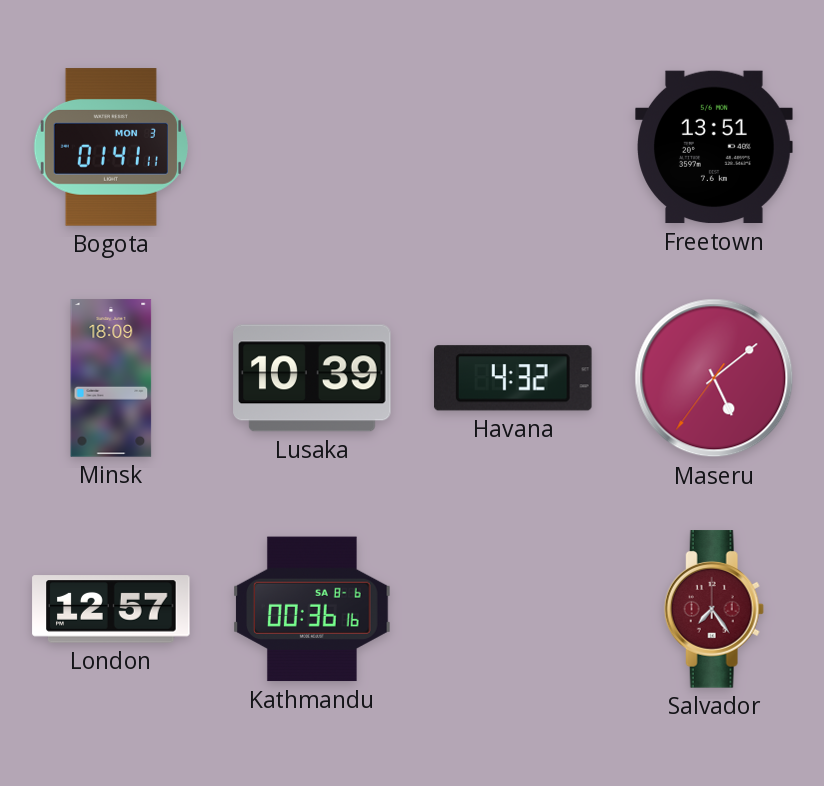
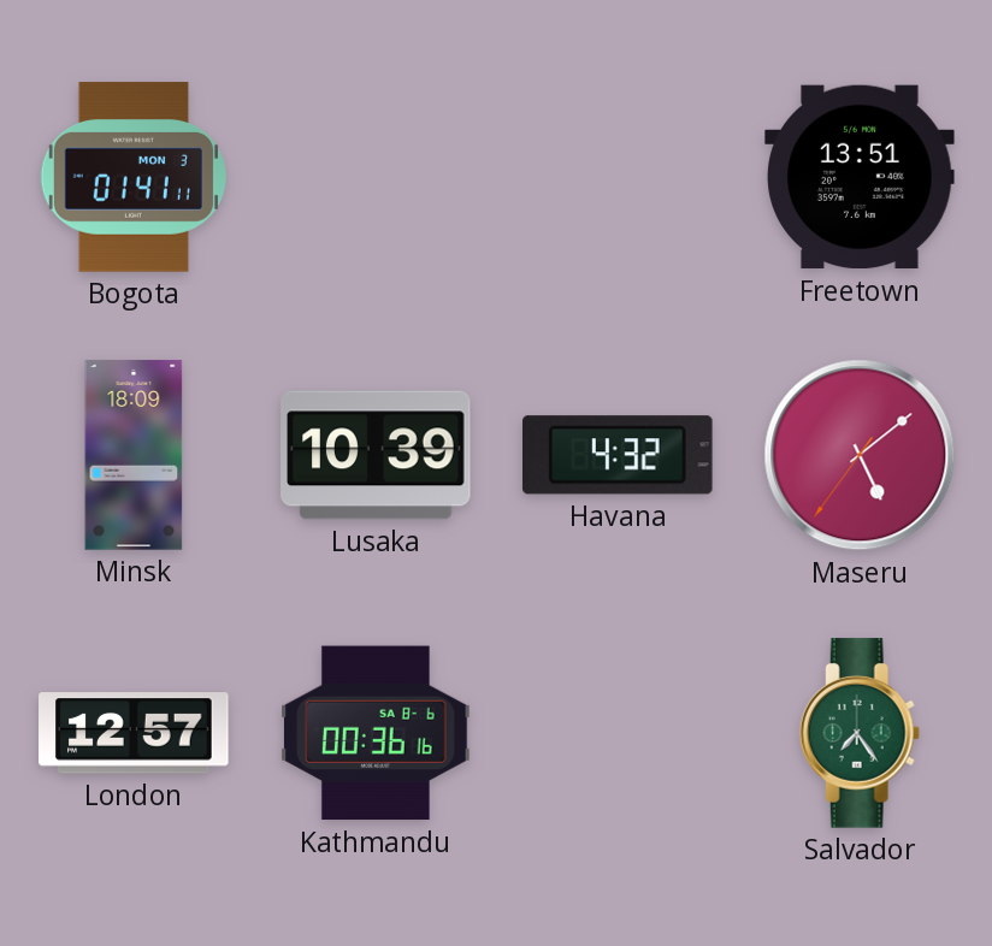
Salvador dial: burgundy -> green
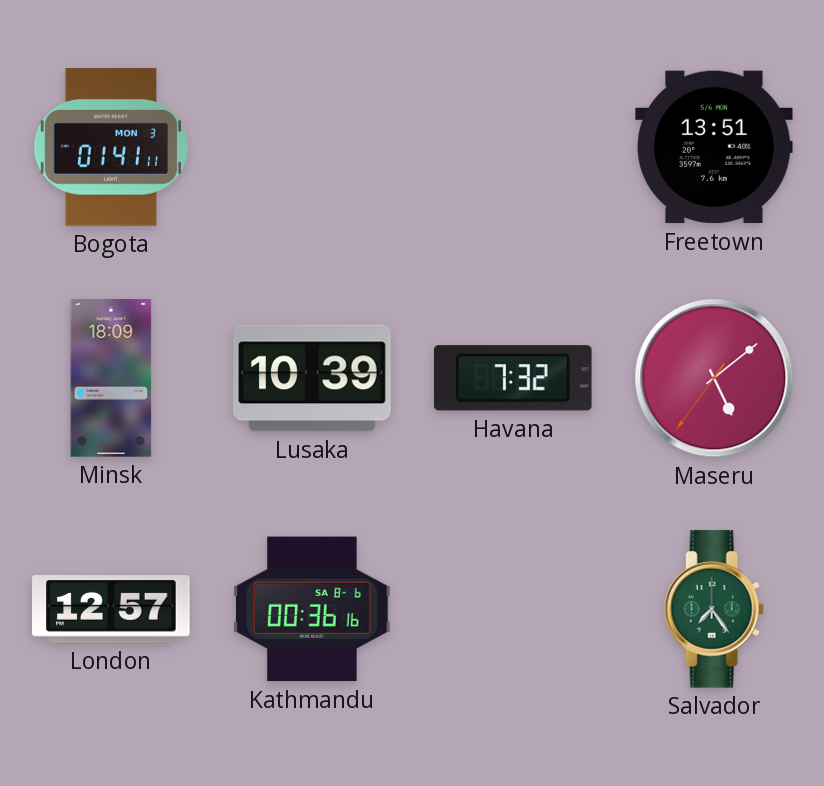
Havana: 4:32 -> 7:32
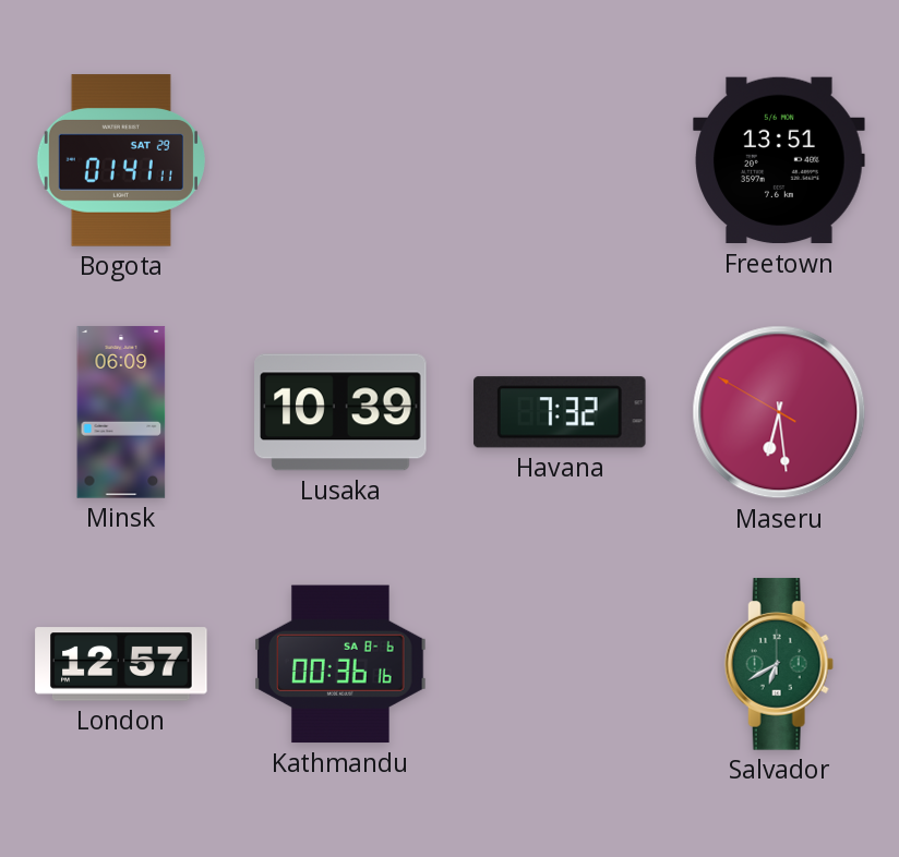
Bogota date: MON 3 -> SAT 29
Minsk: 18:09 -> 06:09
Maseru: 5:08 -> 6:28
Salvador: 7:24 -> 6:40
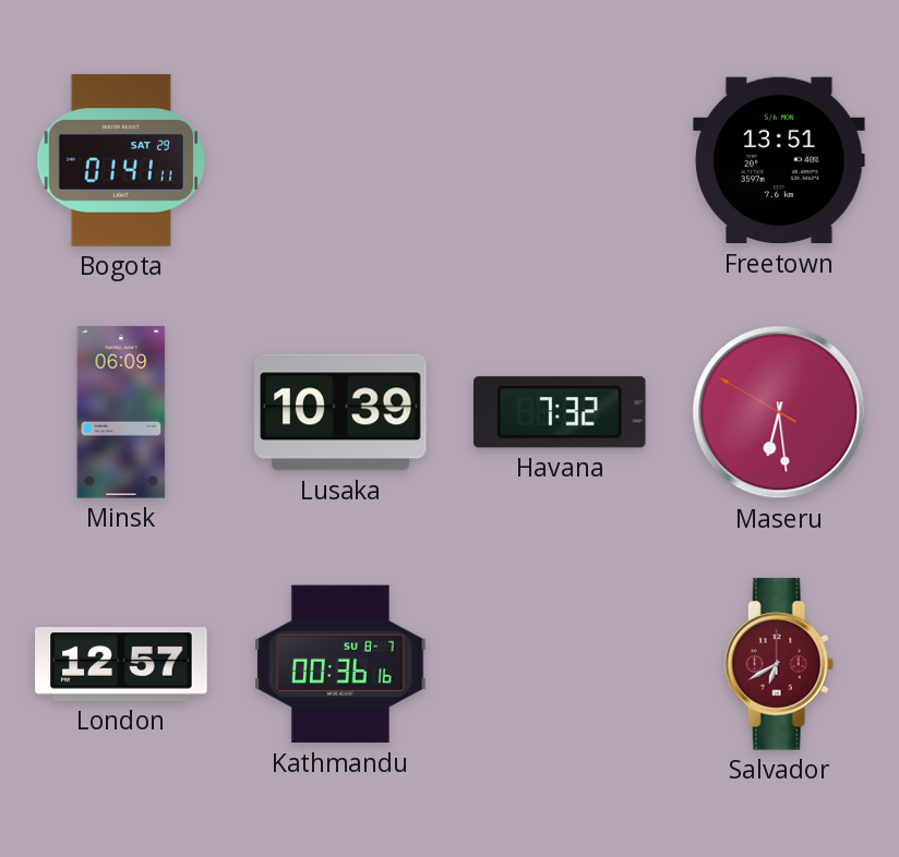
Kathmandu date: SA 8-6 -> SU 8-7
Salvador dial: green -> burgundy
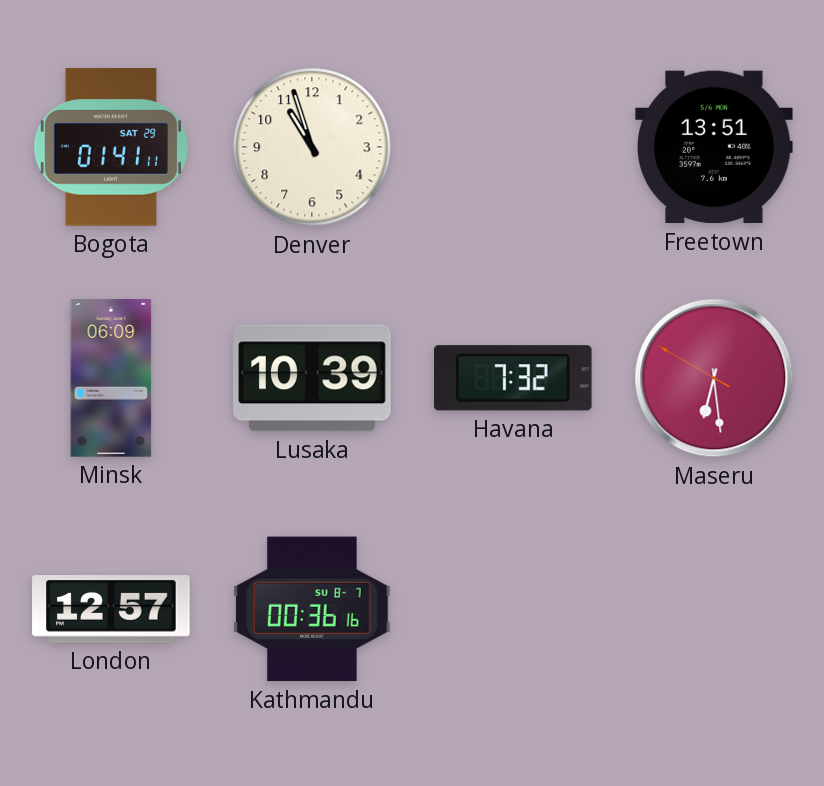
Denver: none -> 10:57
Salvador: 6:40 -> none
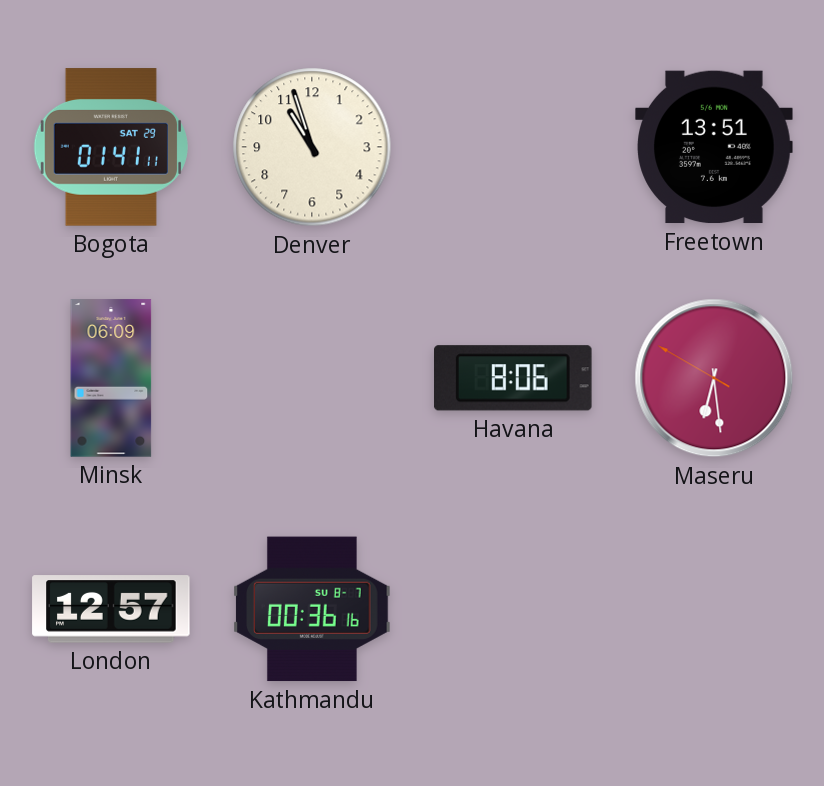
Lusaka: 10:39 -> none
Havana: 7:32 -> 8:06
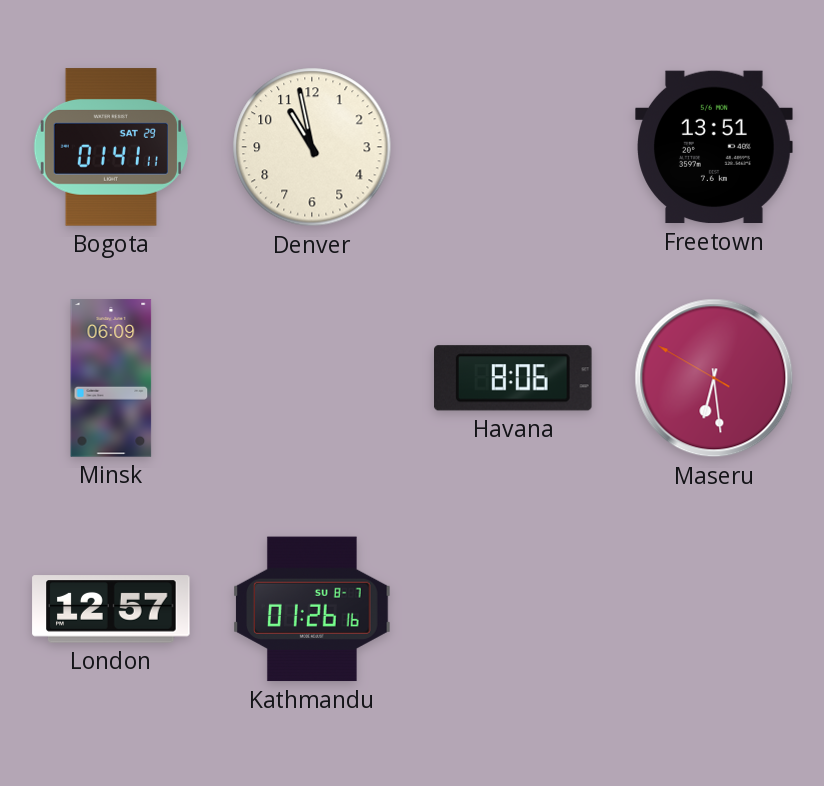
Denver: 10:57 -> 10:58
Kathmandu: 00:36 -> 01:26
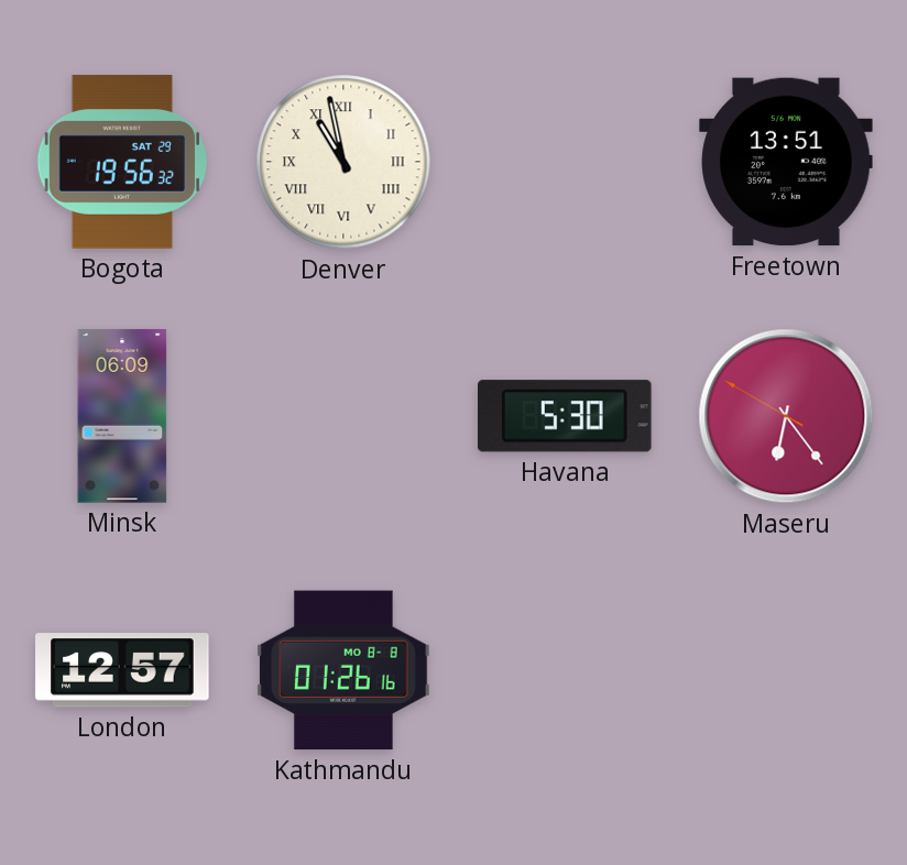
Bogota: 01:41 -> 19:56
Denver numerals: Arabic -> Roman
Havana: 8:06 -> 5:30
Maseru: 6:28 -> 6:23
Kathmandu date: SU 8-7 -> MO 8-8
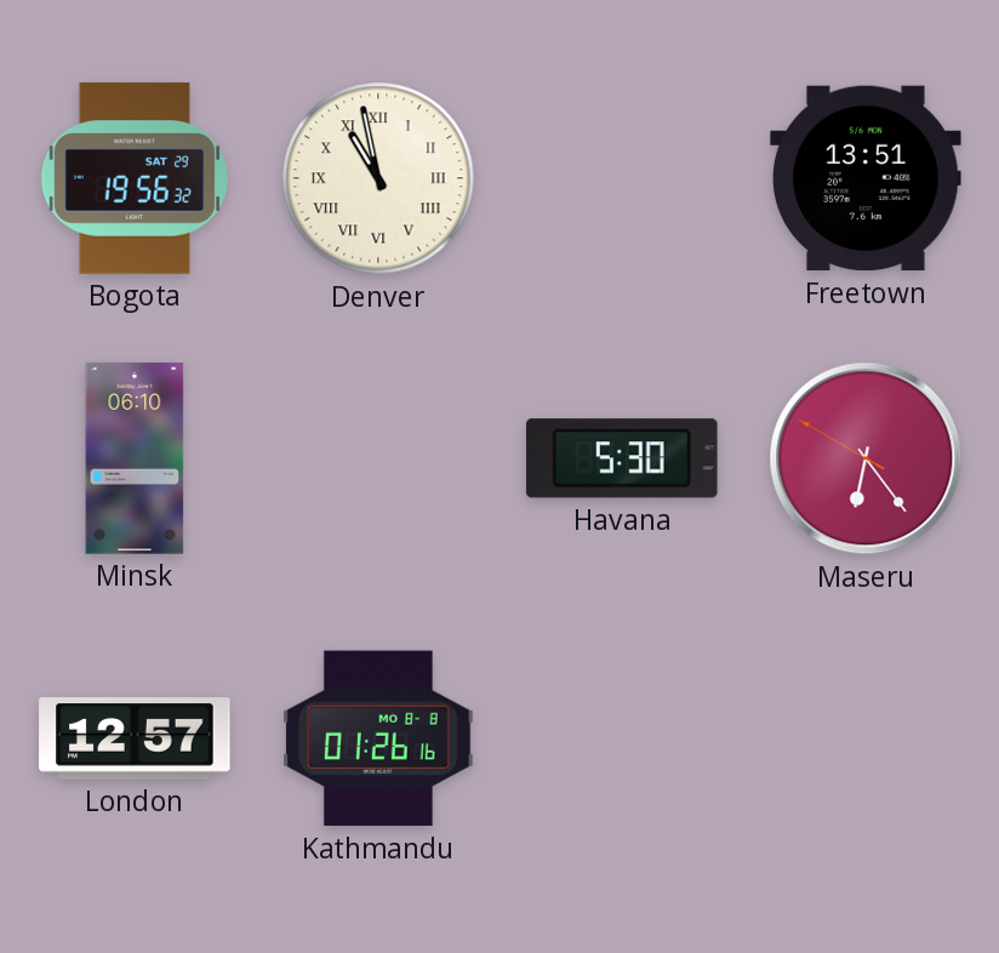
Minsk: 06:09 -> 06:10
